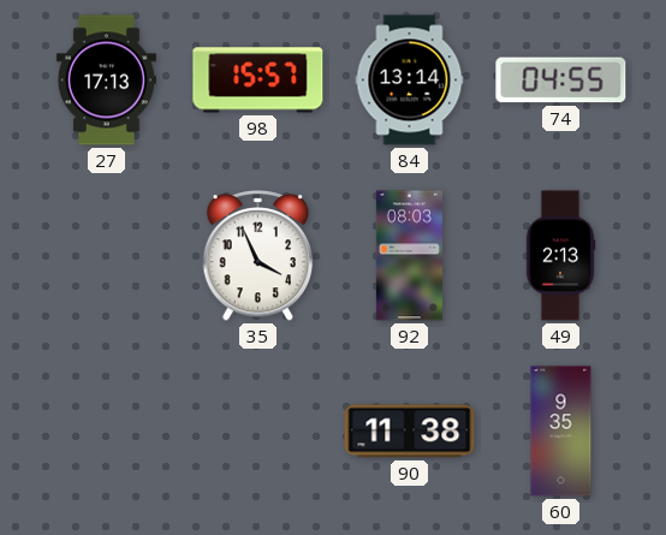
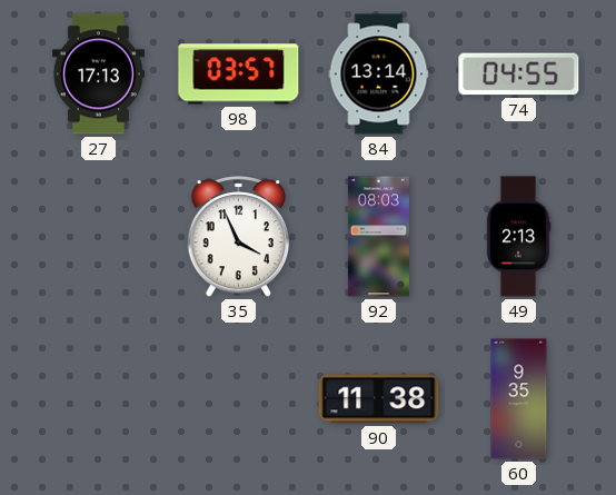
98: 15:57 -> 03:57
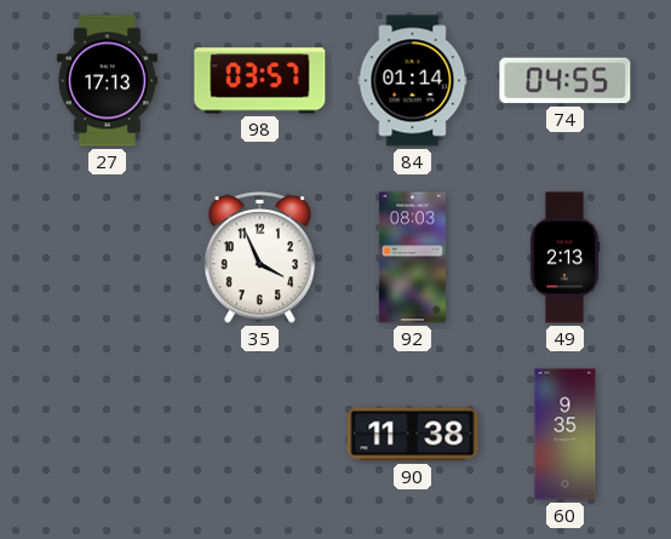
84: 13:14 -> 01:14
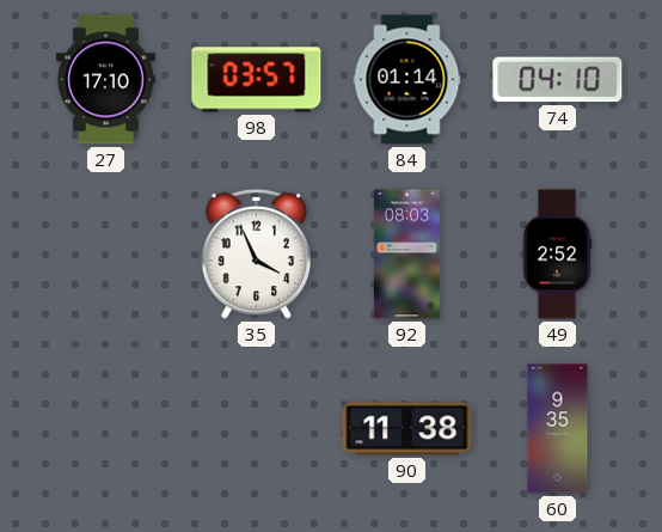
27: 17:13 -> 17:10
74: 04:55 -> 04:10
49: 2:13 -> 2:52
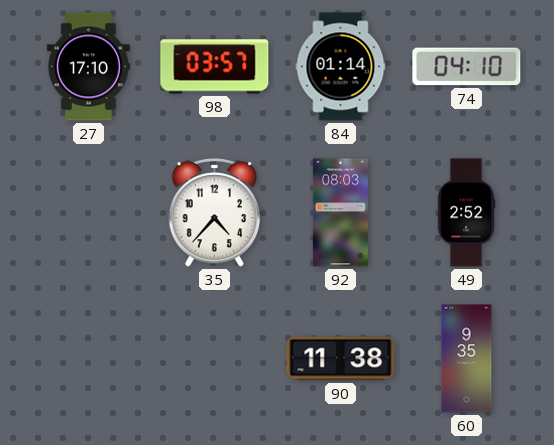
35: 3:56 -> 4:37
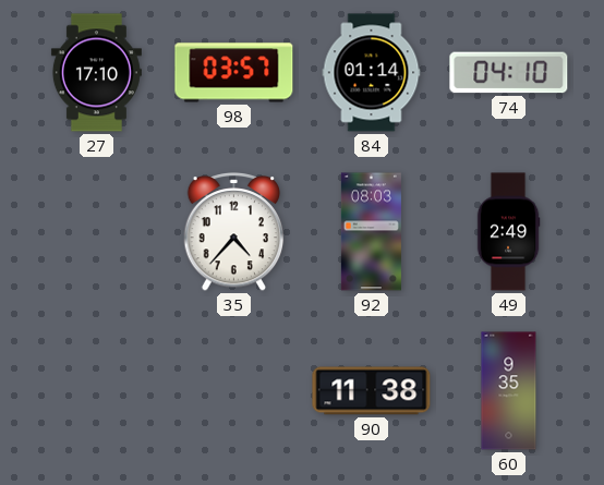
49: 2:52 -> 2:49
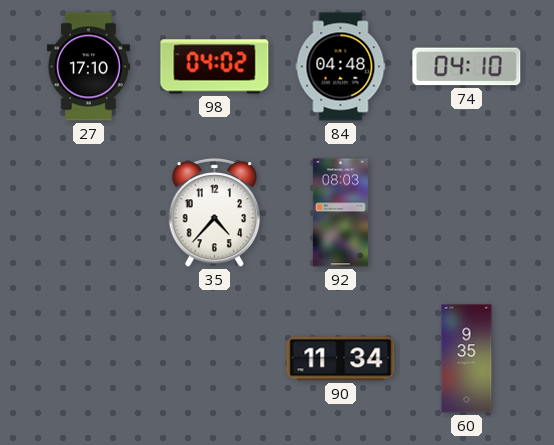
98: 03:57 -> 04:02
84: 01:14 -> 04:48
49: 2:49 -> none
90: 11:38 -> 11:34
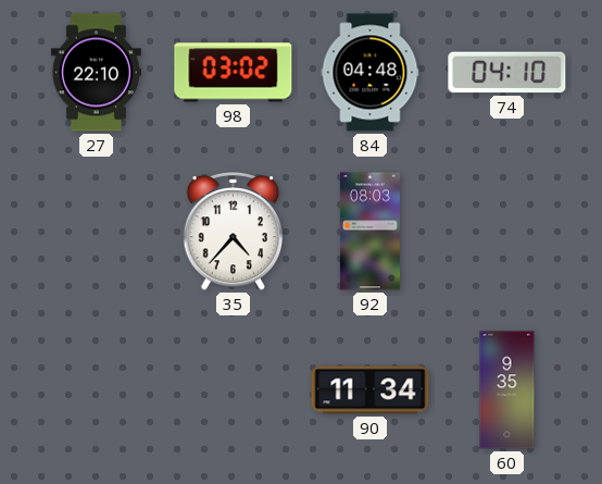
27: 17:10 -> 22:10
98: 04:02 -> 03:02
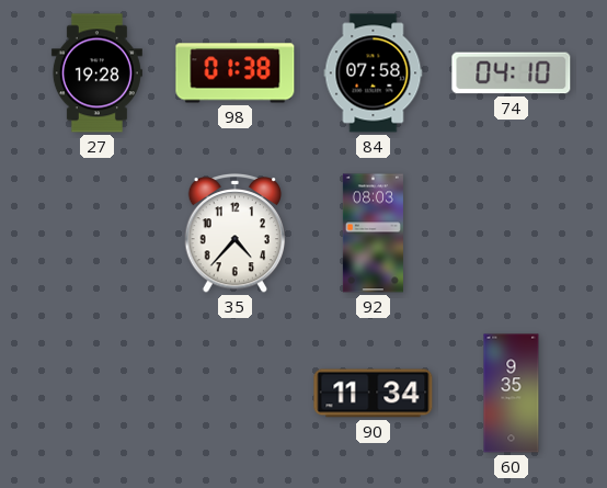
27: 22:10 -> 19:28
98: 03:02 -> 01:38
84: 04:48 -> 07:58
